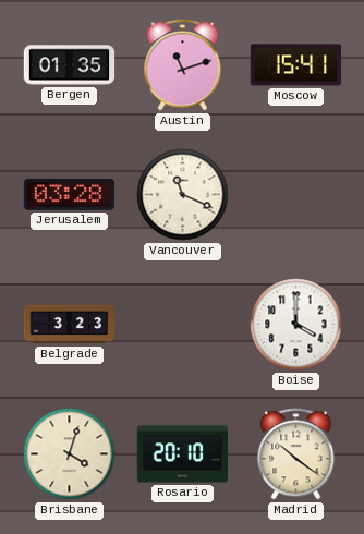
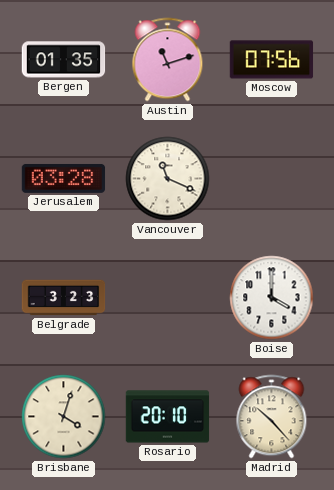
Moscow: 15:41 -> 07:56
Madrid: 10:21 -> 10:23
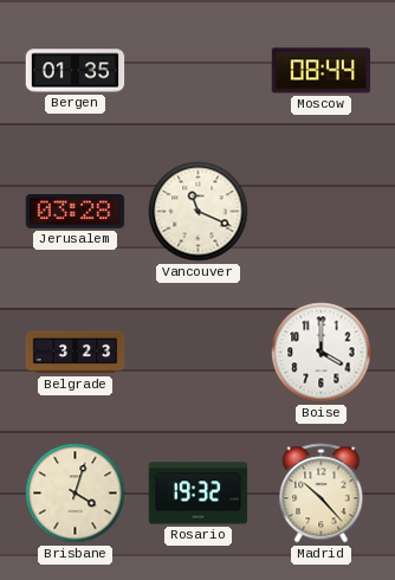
Austin: 11:12 -> none
Moscow: 07:56 -> 08:44
Rosario: 20:10 -> 19:32
